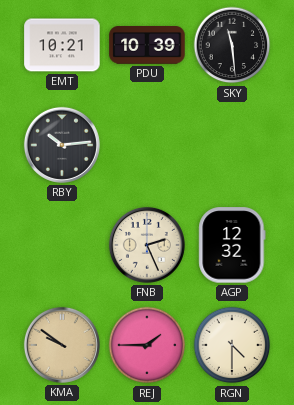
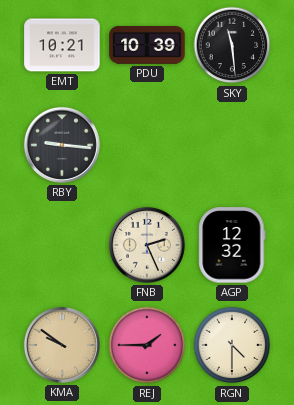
RBY: 10:14 -> 9:16
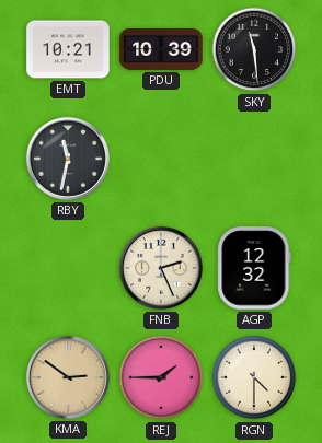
RBY: 9:16 -> 11:32
KMA: 9:51 -> 2:51
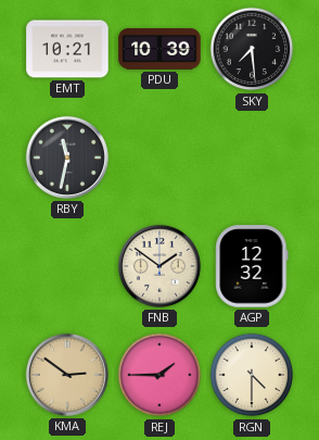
SKY: 11:29 -> 7:29
FNB: 2:26 -> 1:51
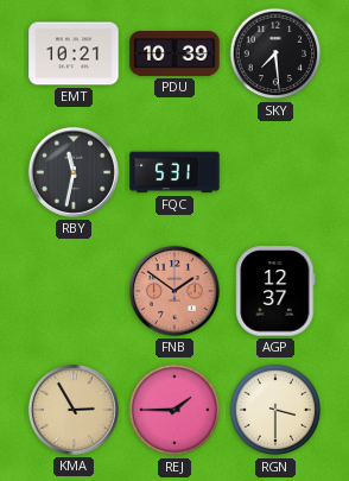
FQC: none -> 5:31
FNB dial: cream -> salmon
AGP: 12:32 -> 12:37
KMA: 2:51 -> 2:55
RGN: 4:30 -> 3:30
